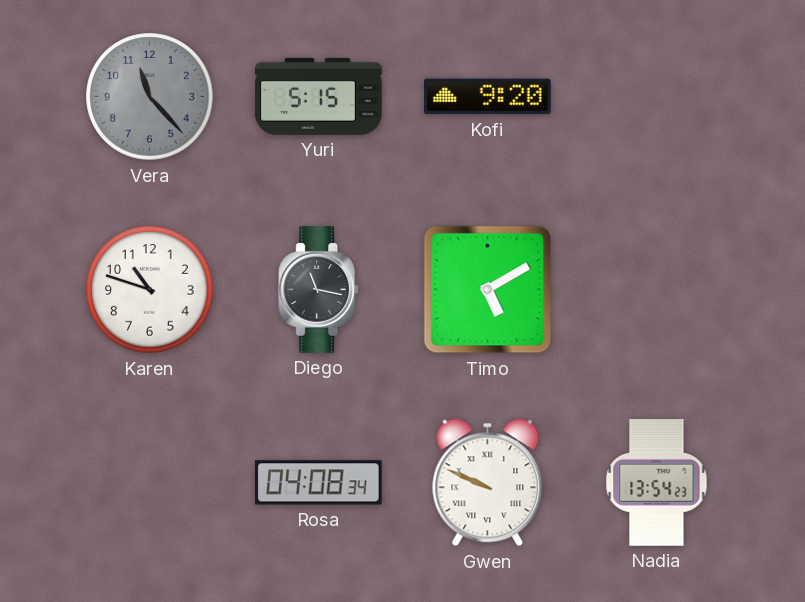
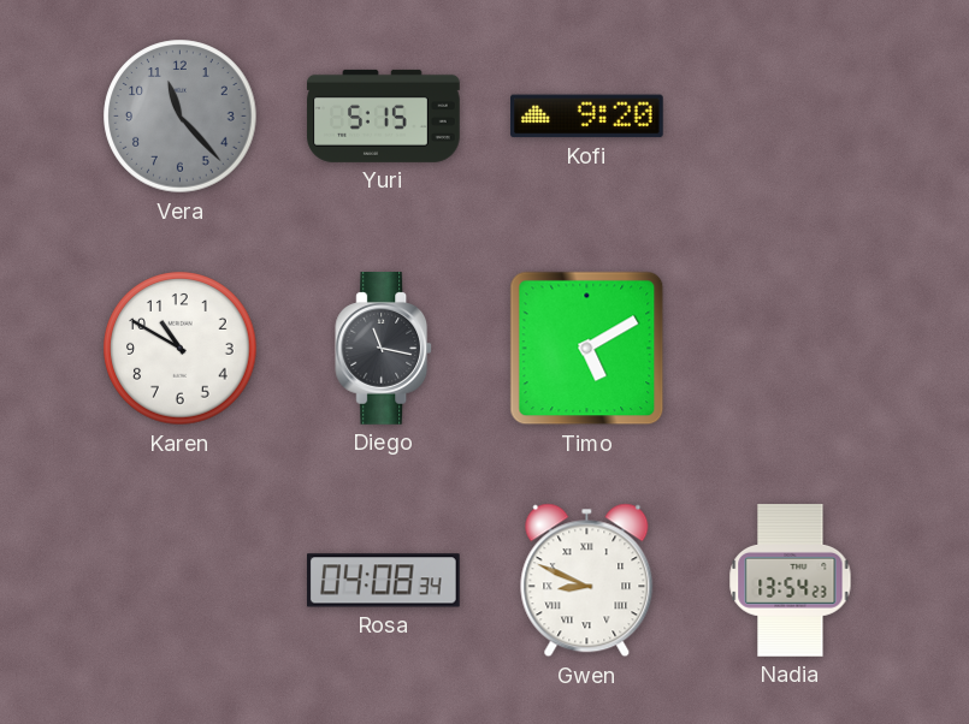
Karen: 10:48 -> 10:50
Gwen: 9:49 -> 8:49
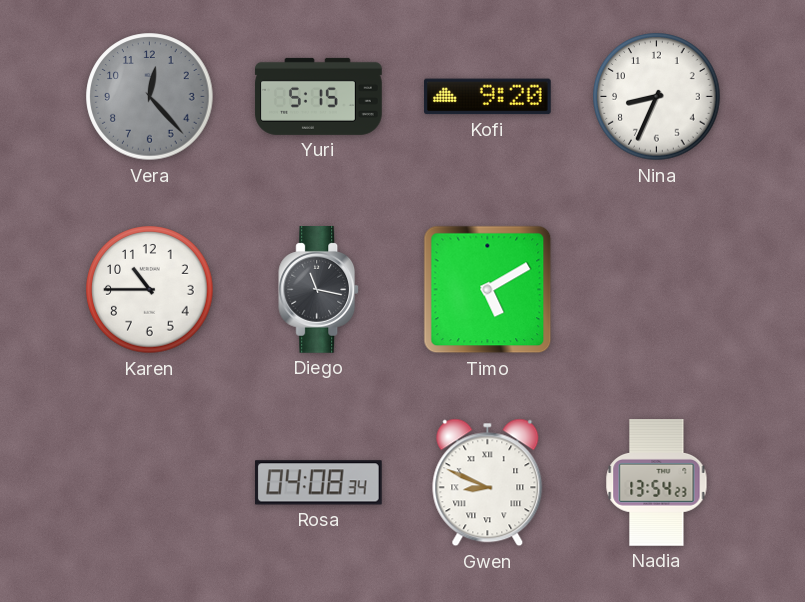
Vera: 11:23 -> 12:23
Nina: none -> 8:34
Karen: 10:50 -> 10:45
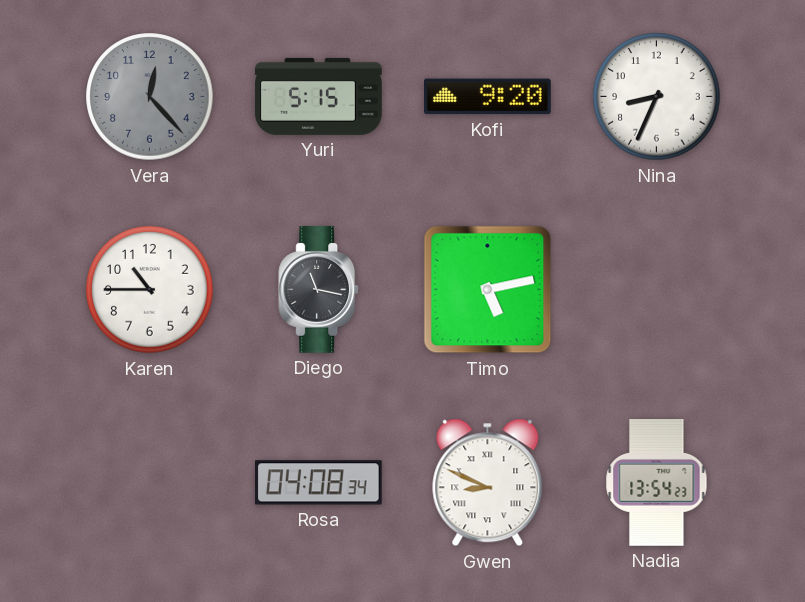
Timo: 5:10 -> 5:13
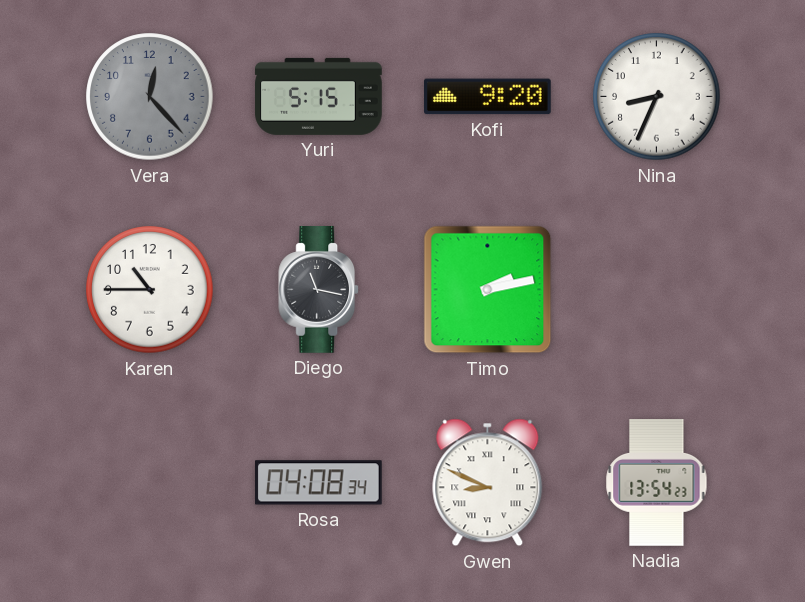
Timo: 5:13 -> 2:13
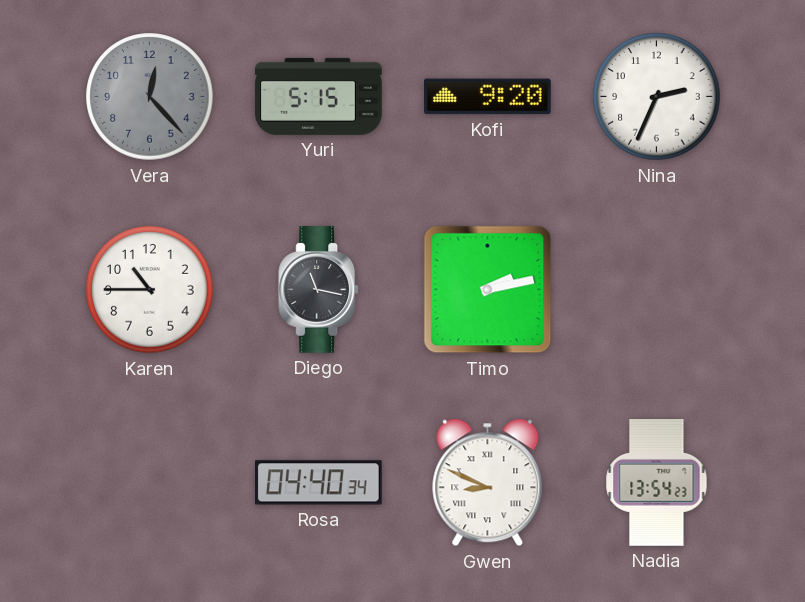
Nina: 8:34 -> 2:34
Rosa: 04:08 -> 04:40
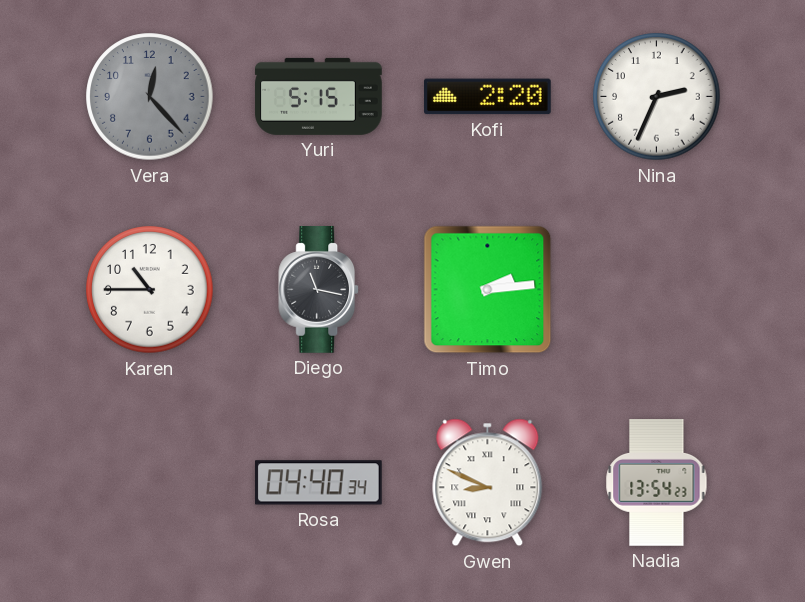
Kofi: 9:20 -> 2:20
Timo: 2:13 -> 2:14
